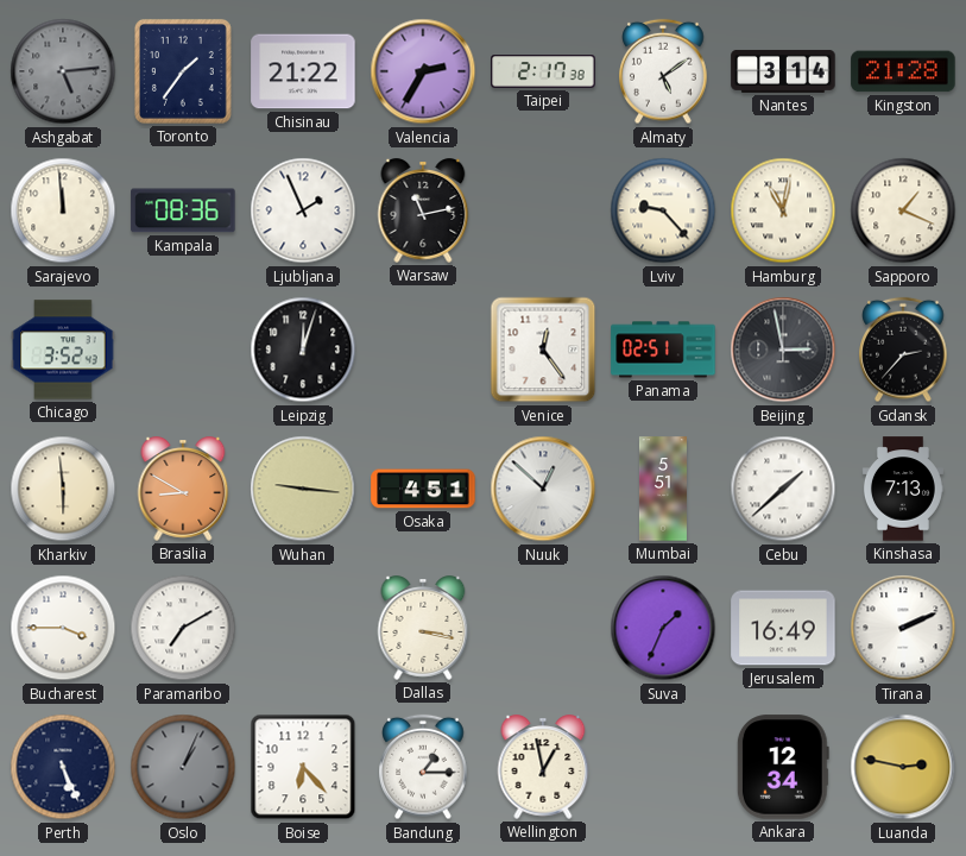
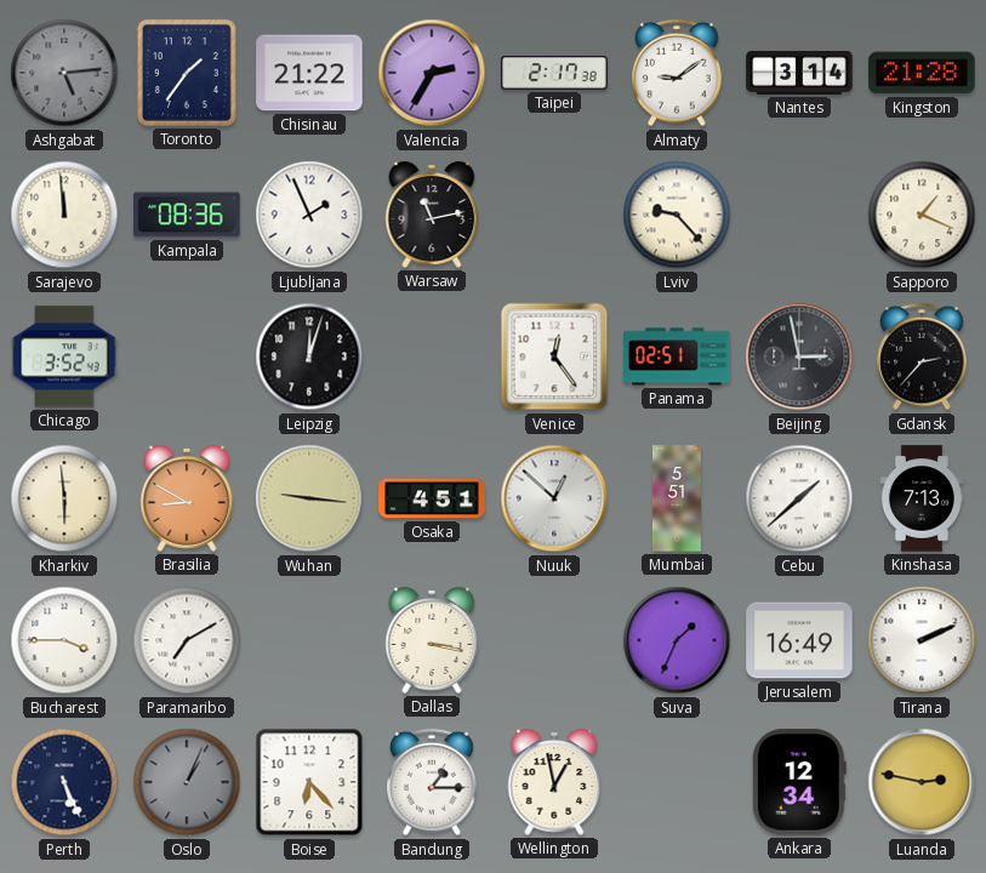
Almaty: 5:09 -> 9:09
Hamburg: 11:02 -> none
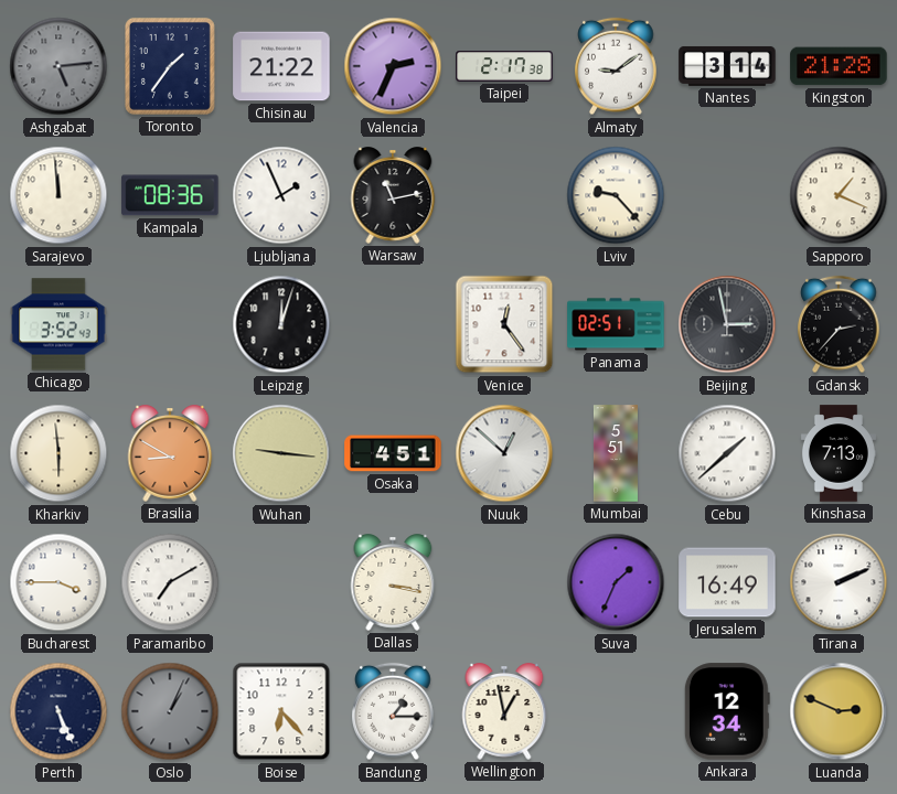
Valencia: 2:35 -> 2:34
Luanda: 2:47 -> 2:49
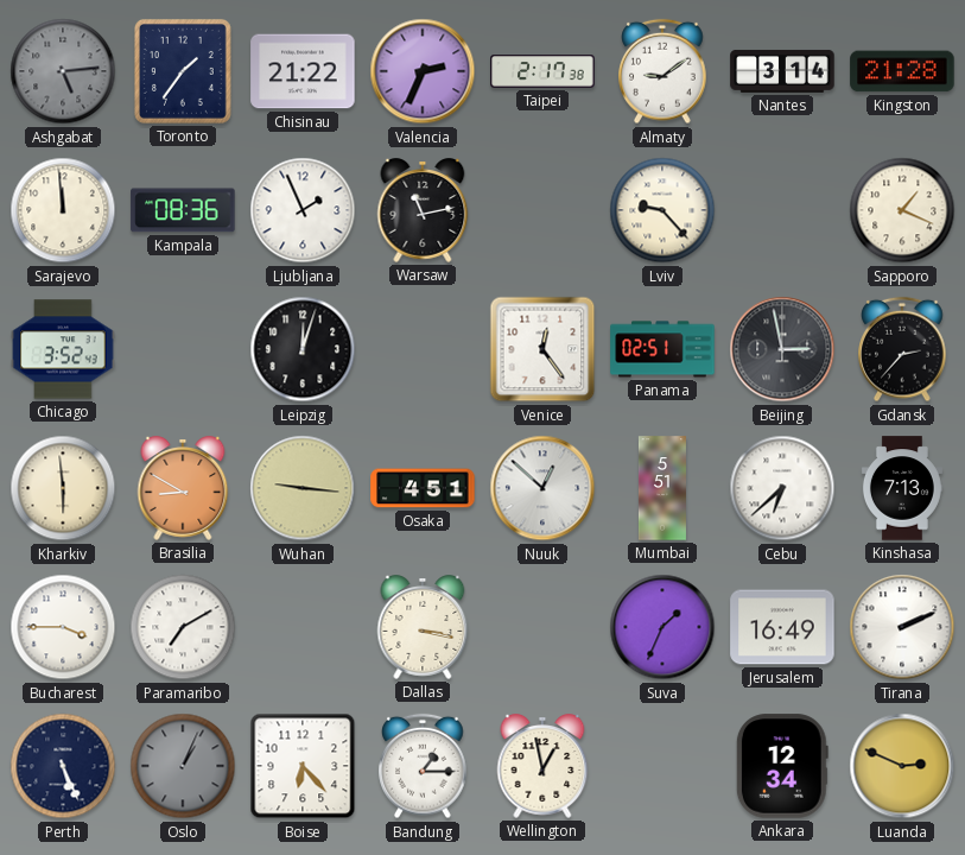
Cebu: 1:38 -> 6:38
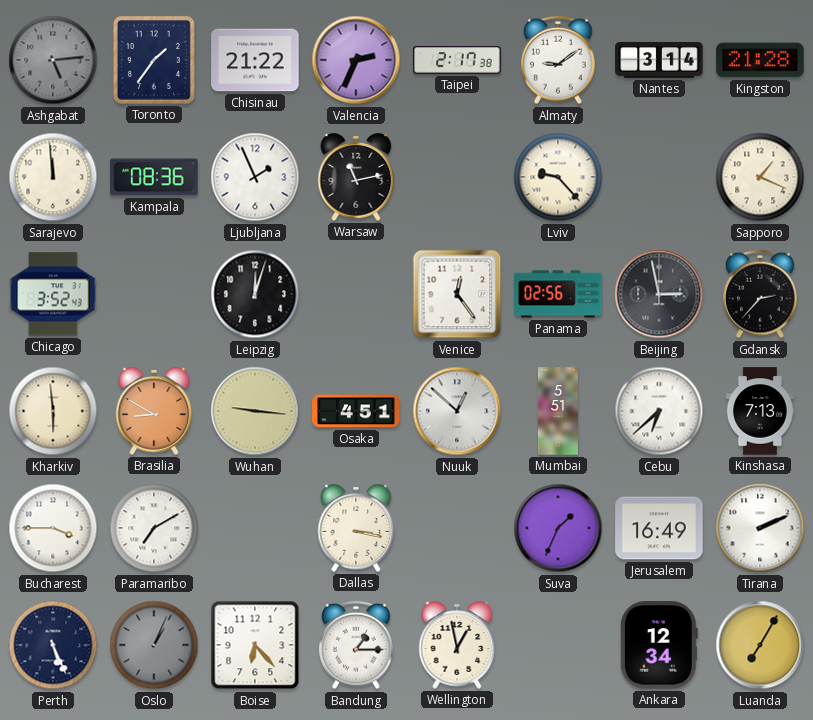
Panama: 02:51 -> 02:56
Luanda: 2:49 -> 7:05
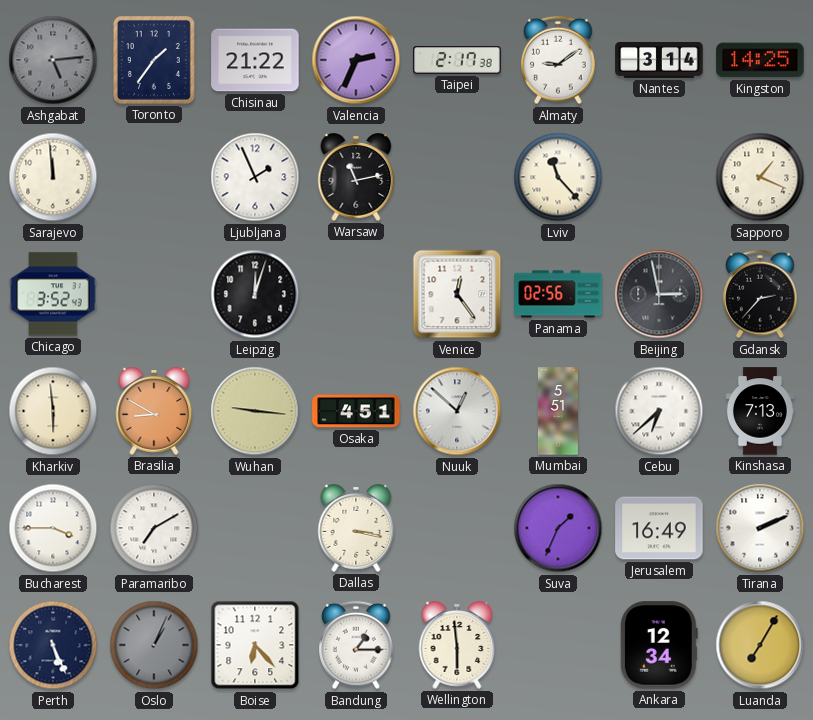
Kingston: 21:28 -> 14:25
Kampala: 08:36 -> none
Lviv: 9:23 -> 11:23
Wellington: 12:58 -> 5:59
